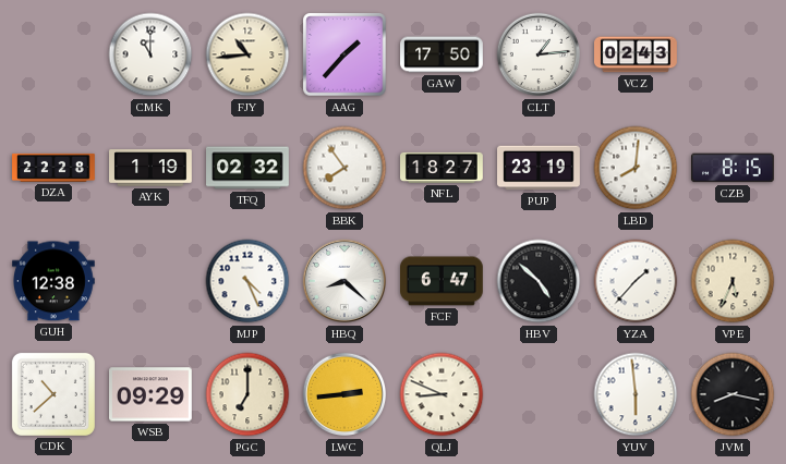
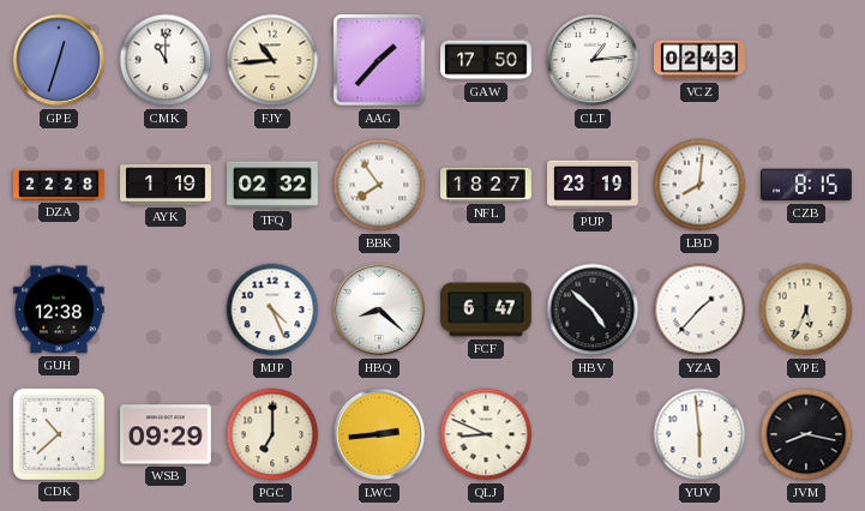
GPE: none -> 12:33
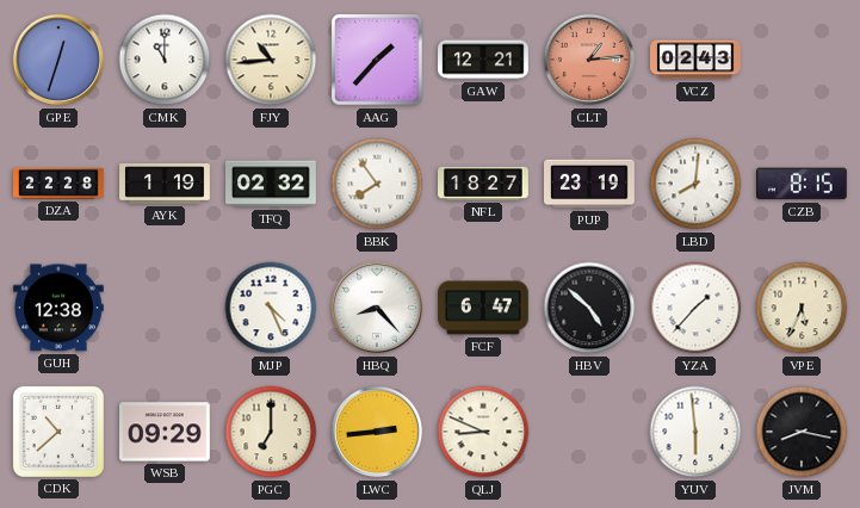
GAW: 17:50 -> 12:21
CLT dial: white -> salmon
HBQ: 8:22 -> 8:23
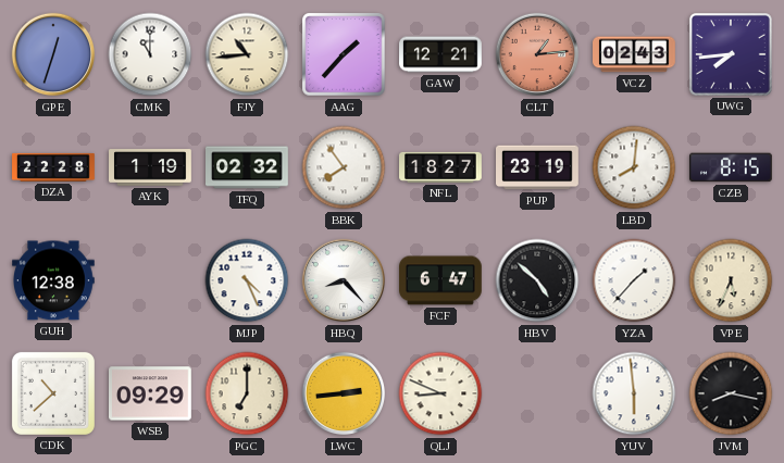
UWG: none -> 7:44
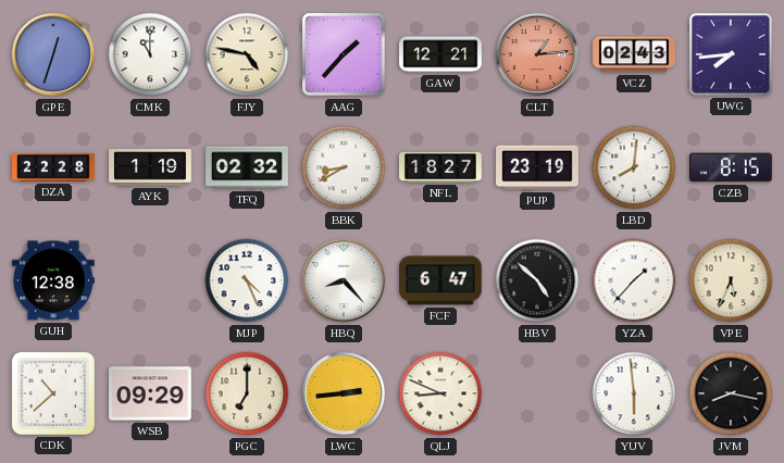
FJY: 10:44 -> 4:47
BBK: 7:54 -> 8:40
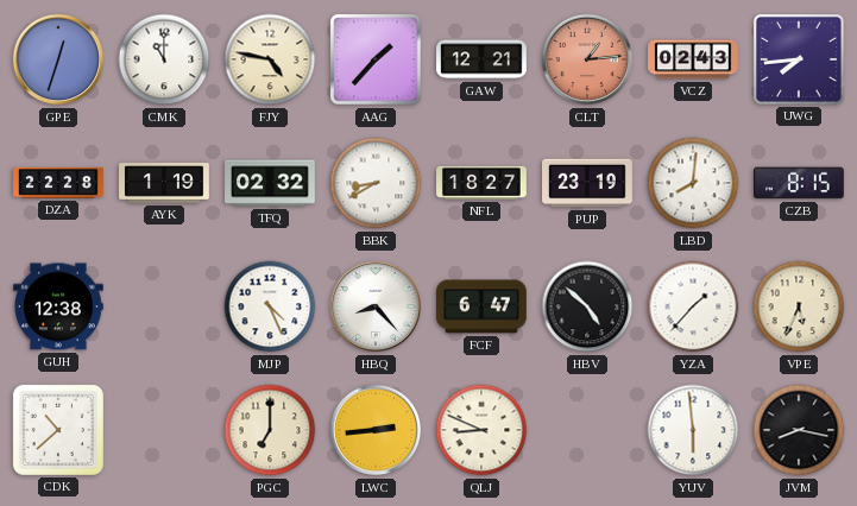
WSB: 09:29 -> none
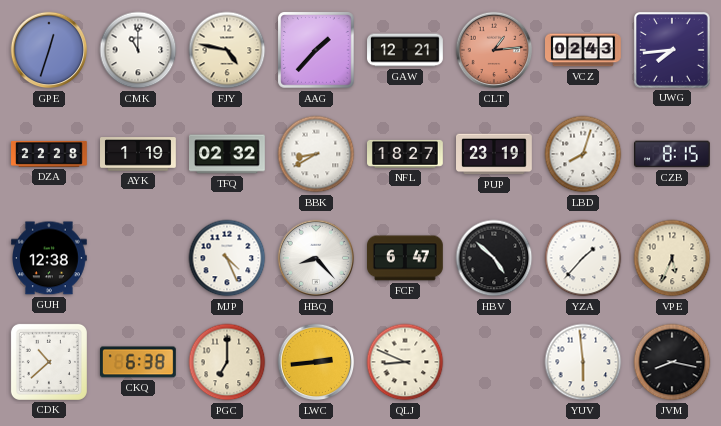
LBD: 8:01 -> 8:03
CKQ: none -> 6:38
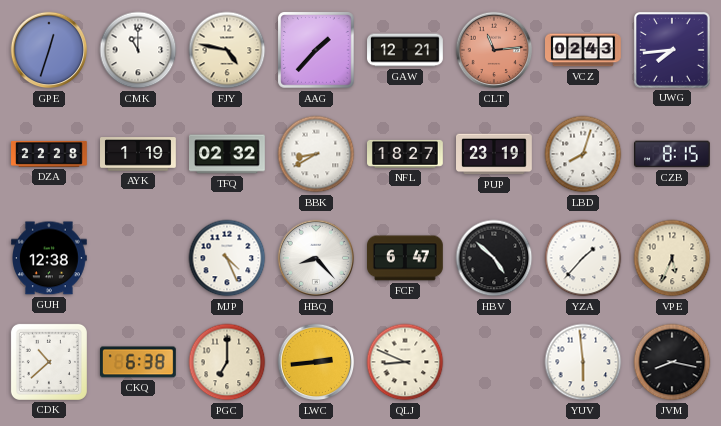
CLT: 1:14 -> 11:14
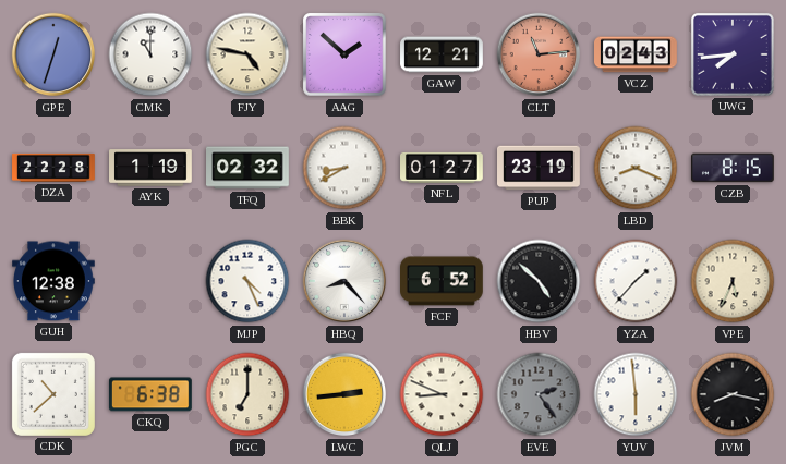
AAG: 1:37 -> 1:52
NFL: 18:27 -> 01:27
LBD: 8:03 -> 8:19
FCF: 6:47 -> 6:52
EVE: none -> 2:24
